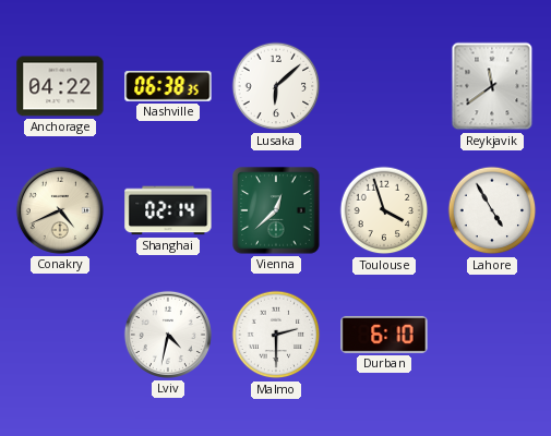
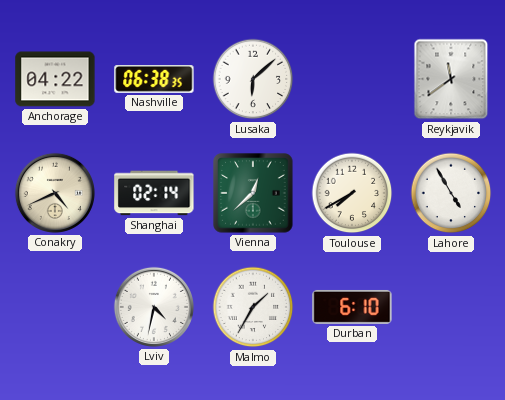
Toulouse: 3:57 -> 7:40
Malmo: 2:30 -> 1:35
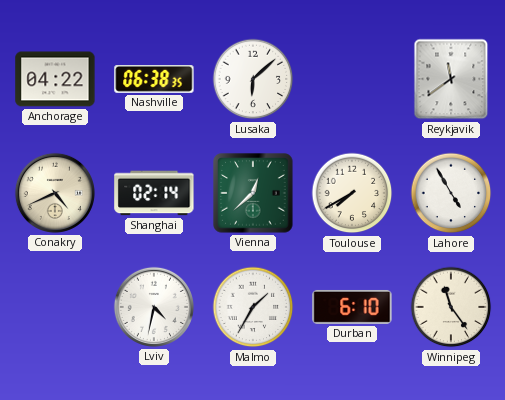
Winnipeg: none -> 11:24
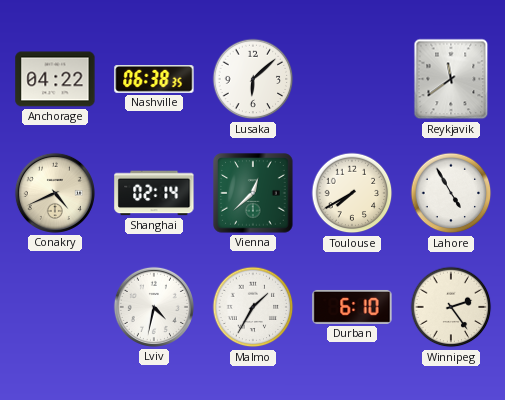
Winnipeg: 11:24 -> 2:24
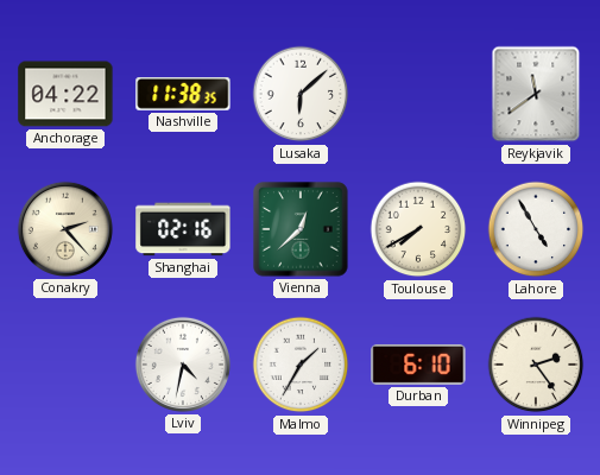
Nashville: 06:38 -> 11:38
Conakry: 4:41 -> 2:23
Shanghai: 02:14 -> 02:16
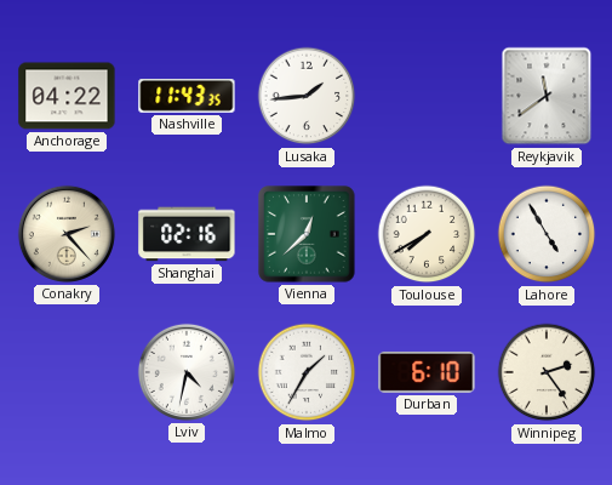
Nashville: 11:38 -> 11:43
Lusaka: 6:08 -> 1:44
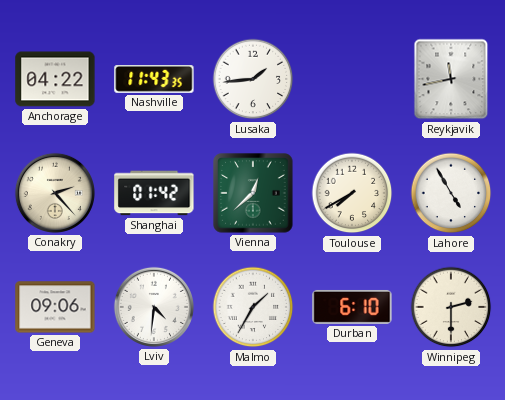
Reykjavik: 11:39 -> 11:43
Shanghai: 02:16 -> 01:42
Geneva: none -> 09:06
Lviv: 4:32 -> 4:31
Winnipeg: 2:24 -> 2:30
